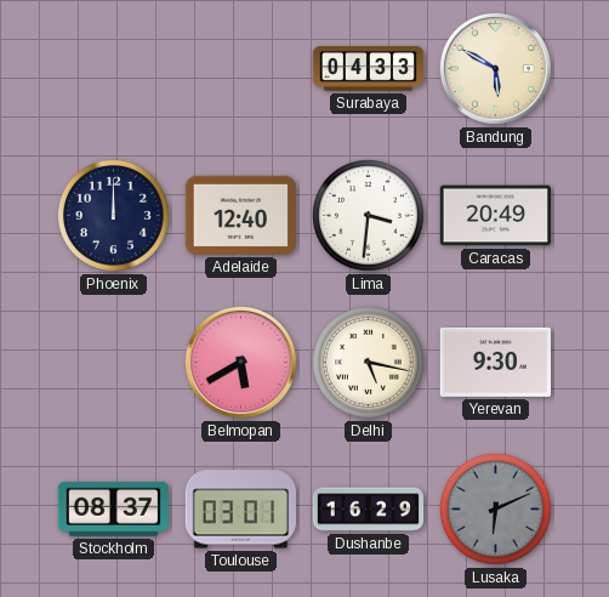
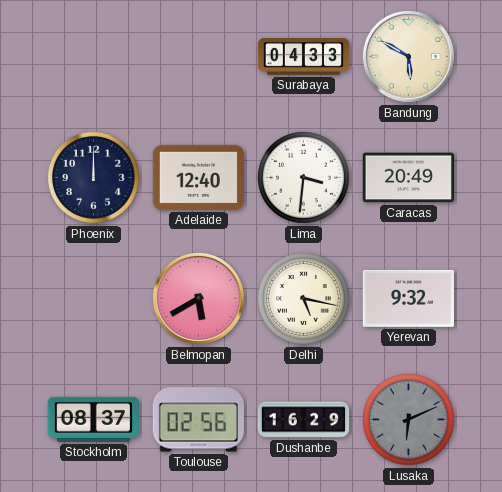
Yerevan: 9:30 -> 9:32
Toulouse: 03:01 -> 02:56
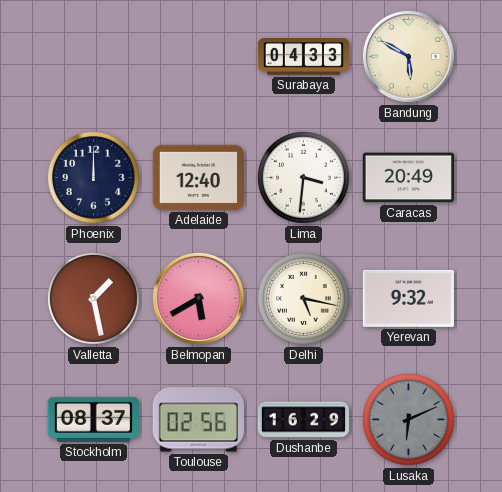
Valletta: none -> 1:28
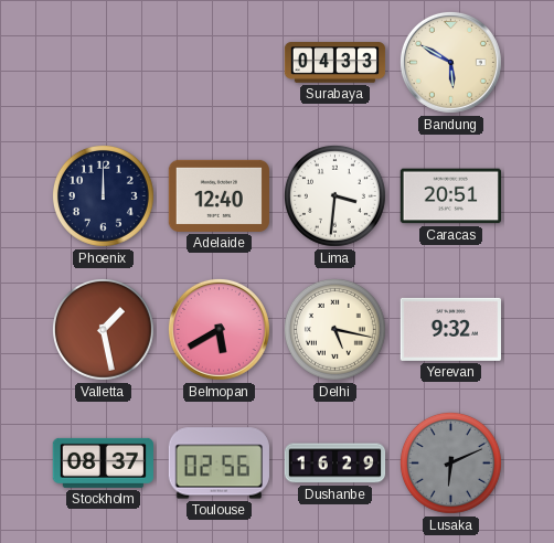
Caracas: 20:49 -> 20:51
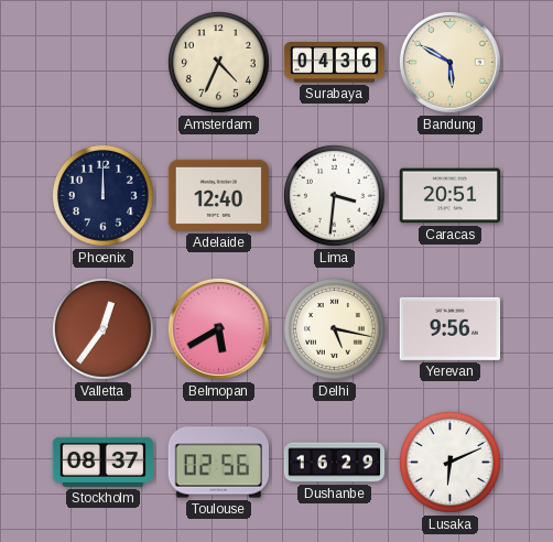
Amsterdam: none -> 4:34
Surabaya: 04:33 -> 04:36
Valletta: 1:28 -> 12:36
Yerevan: 9:32 -> 9:56
Lusaka dial: grey -> white
